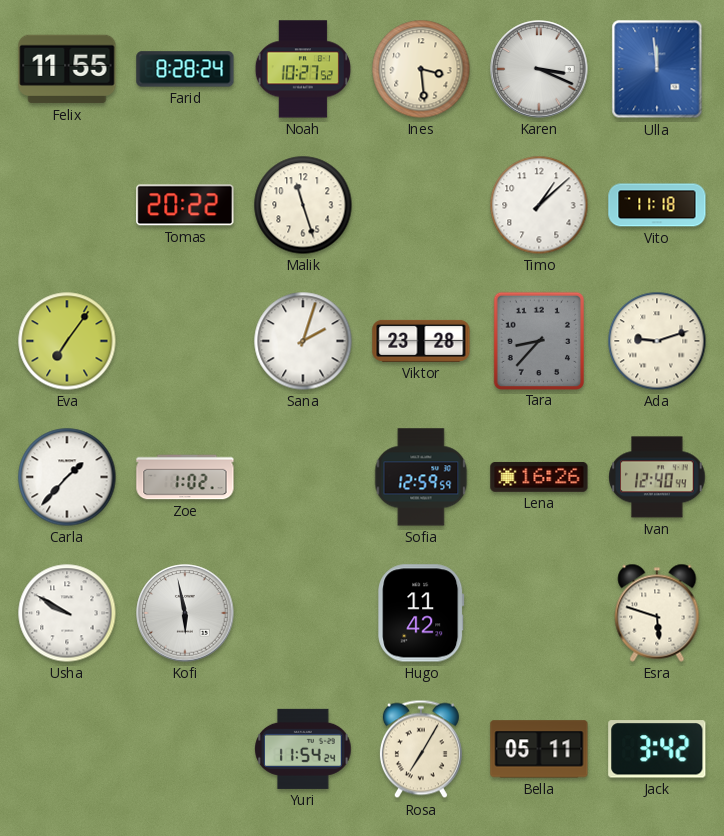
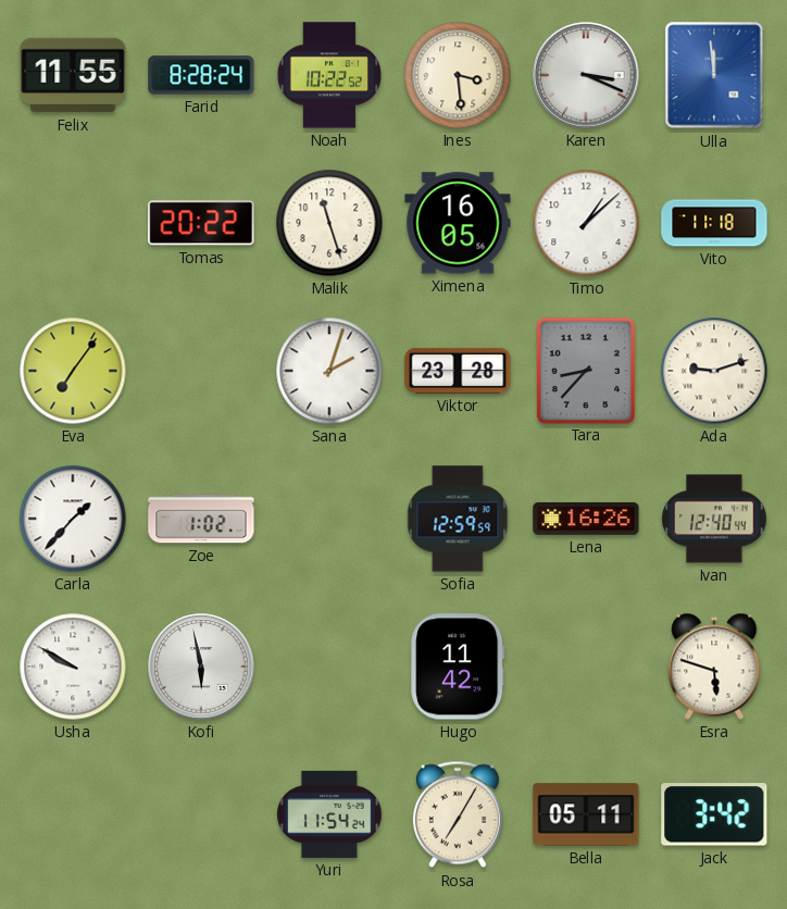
Noah: 10:27 -> 10:22
Ximena: none -> 16:05
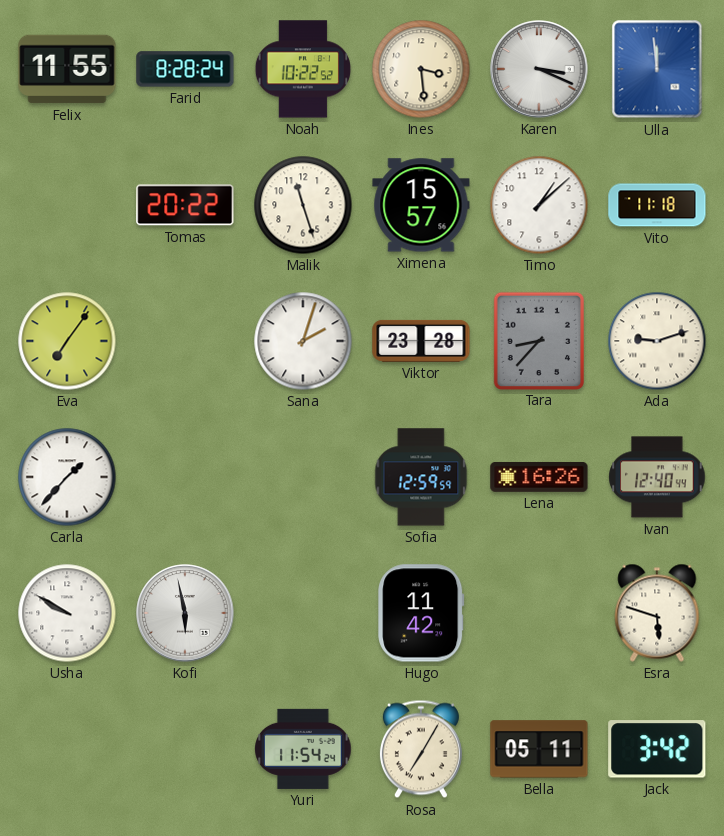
Ximena: 16:05 -> 15:57
Zoe: 1:02 -> none
